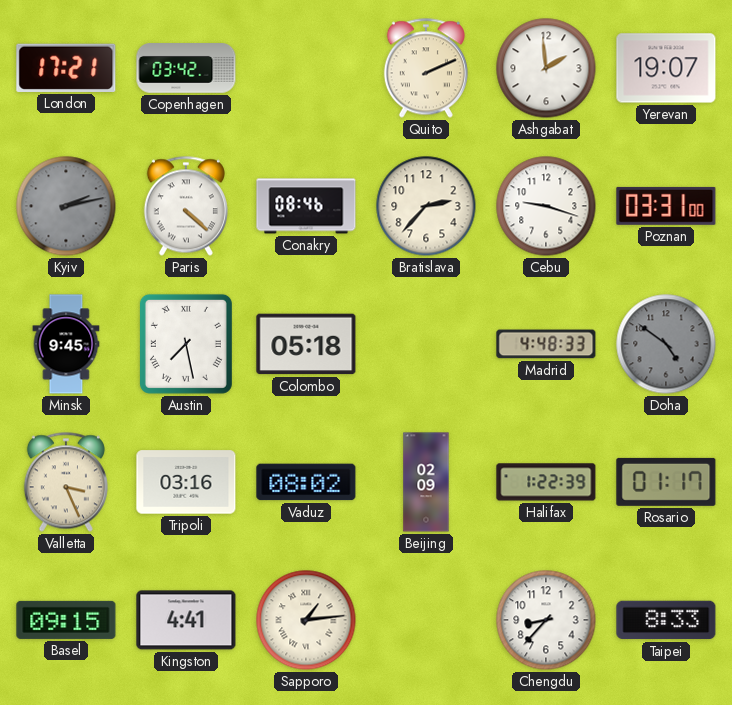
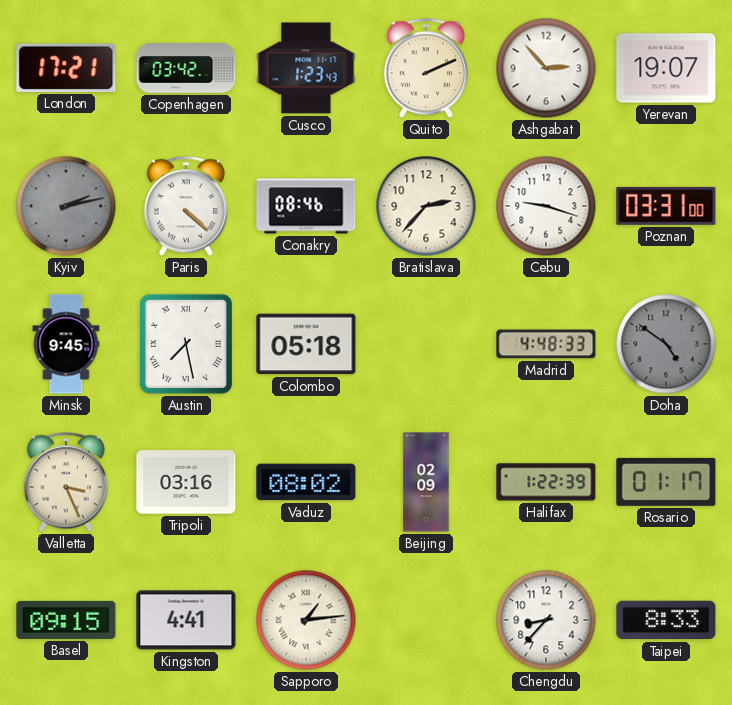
Cusco: none -> 1:23
Ashgabat: 1:59 -> 2:53
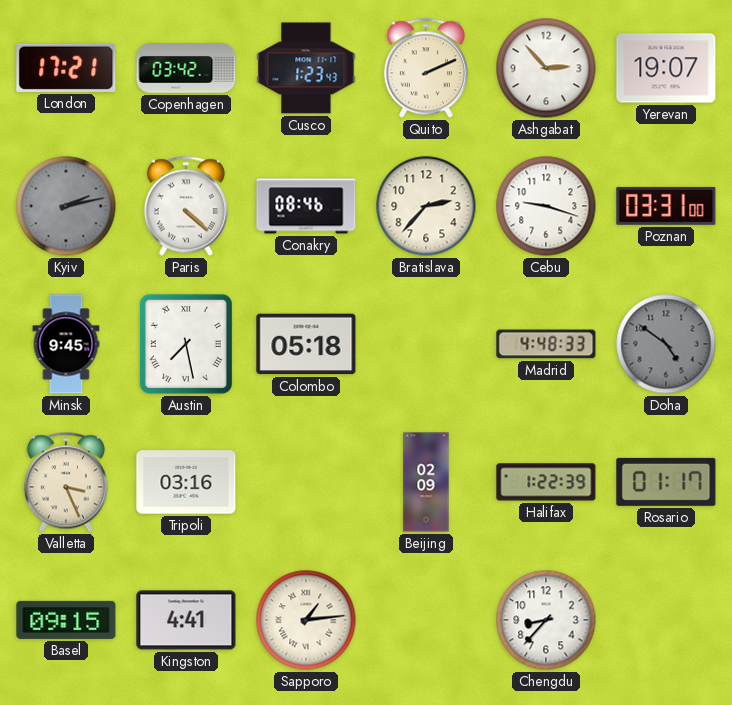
Vaduz: 08:02 -> none
Taipei: 8:33 -> none
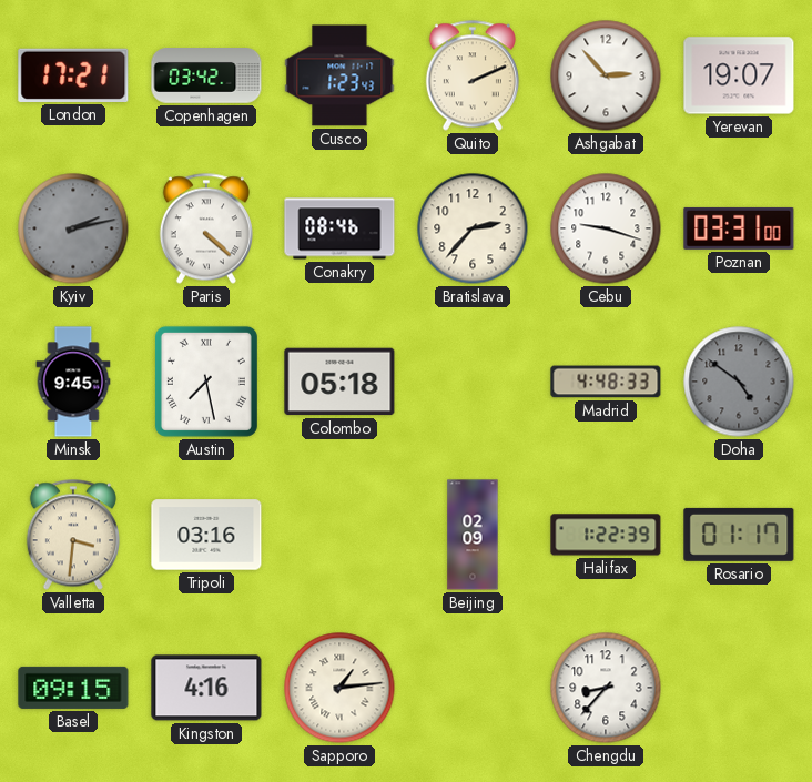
Valletta: 3:26 -> 3:31
Kingston: 4:41 -> 4:16
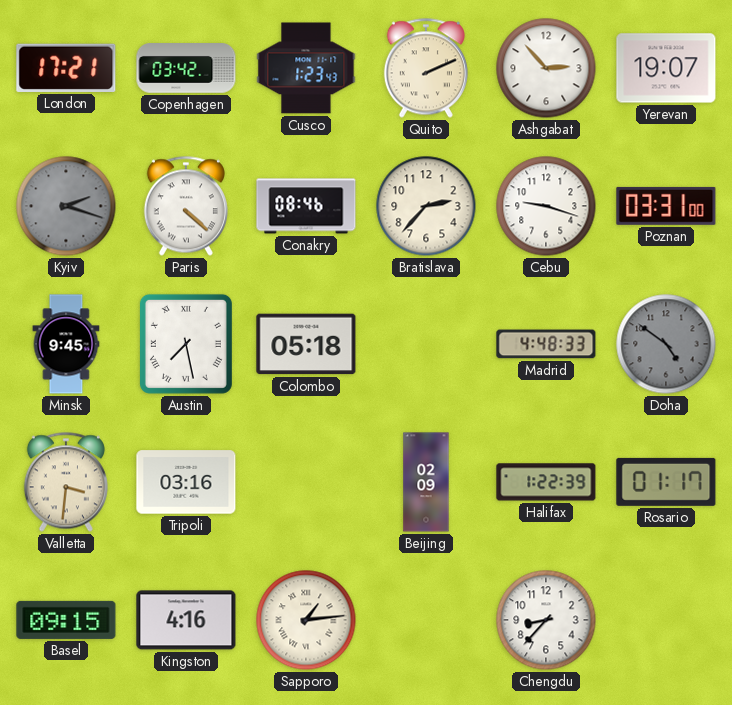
Kyiv: 2:13 -> 2:18
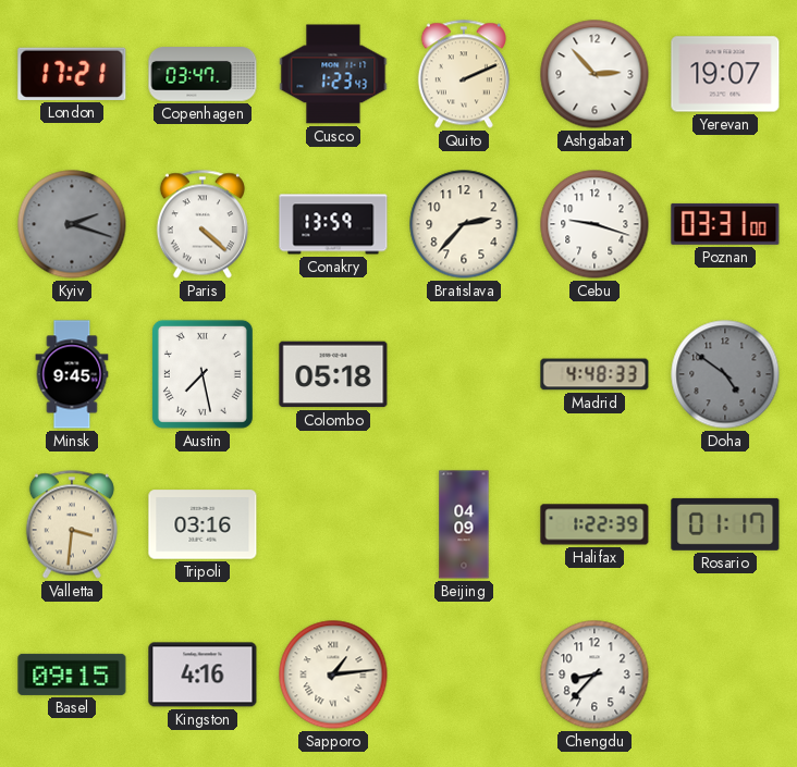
Copenhagen: 03:42 -> 03:47
Conakry: 08:46 -> 13:59
Beijing: 02:09 -> 04:09
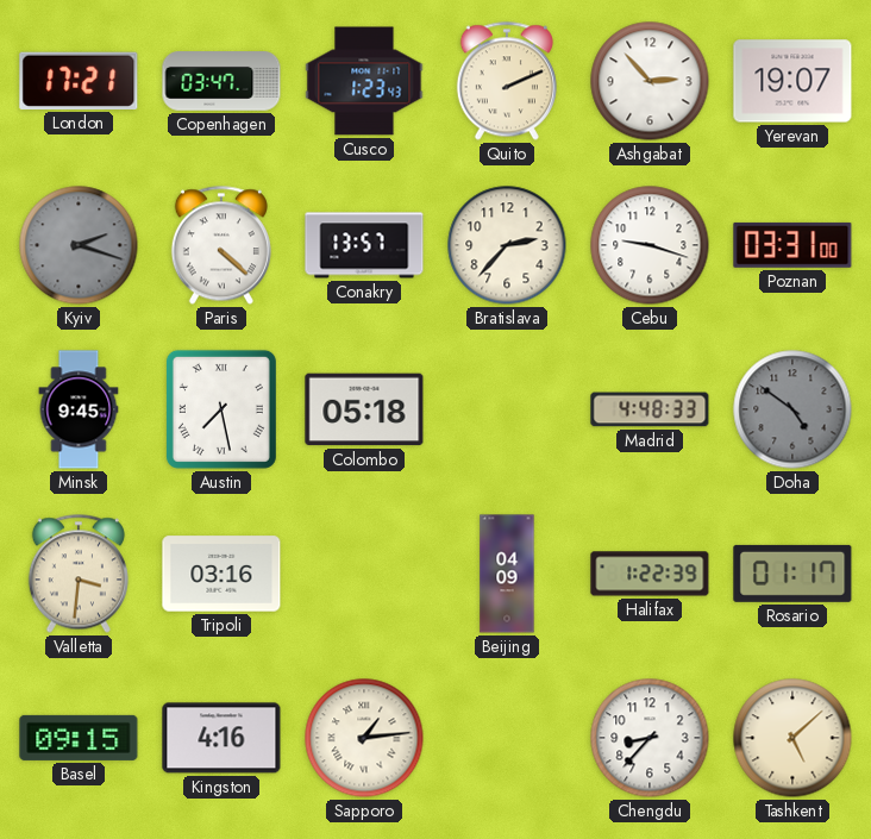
Conakry: 13:59 -> 13:57
Tashkent: none -> 5:08
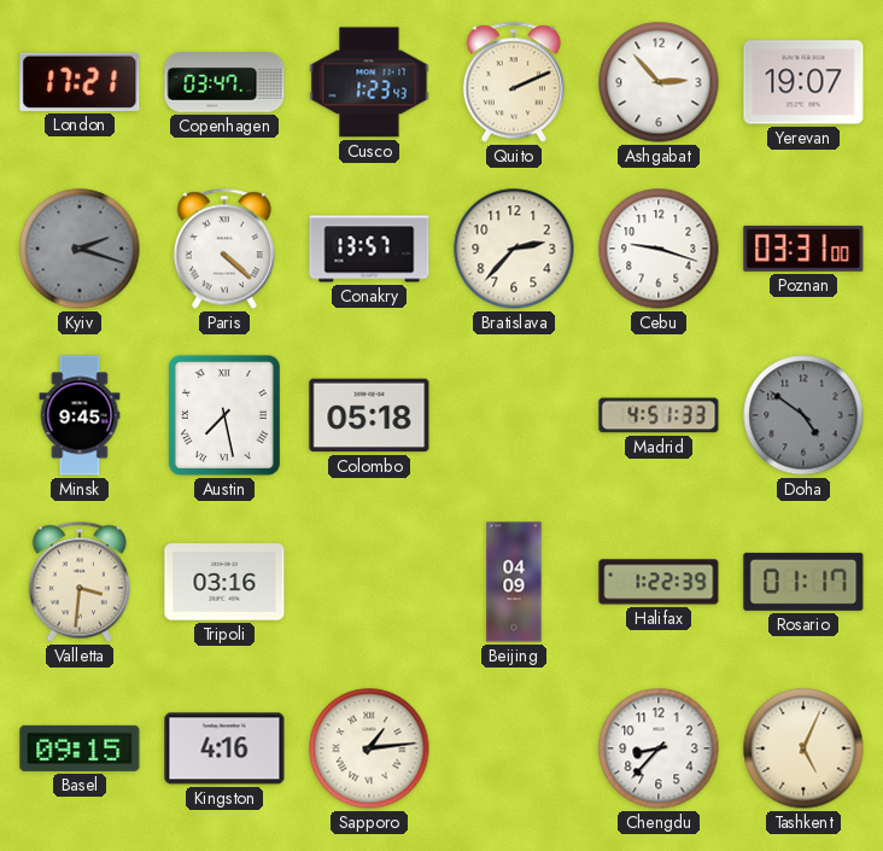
Madrid: 4:48 -> 4:51
Tashkent: 5:08 -> 5:04
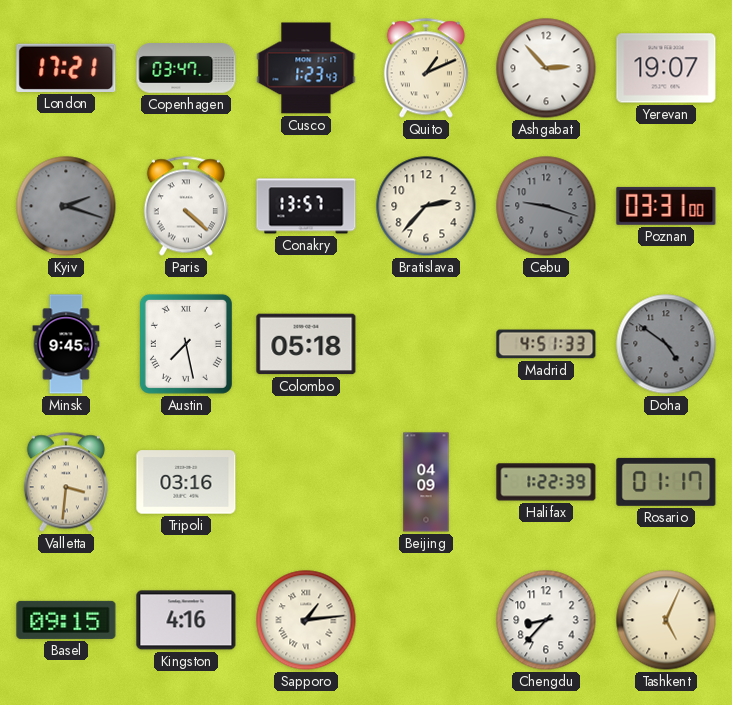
Quito: 2:11 -> 1:11
Cebu dial: white -> grey
